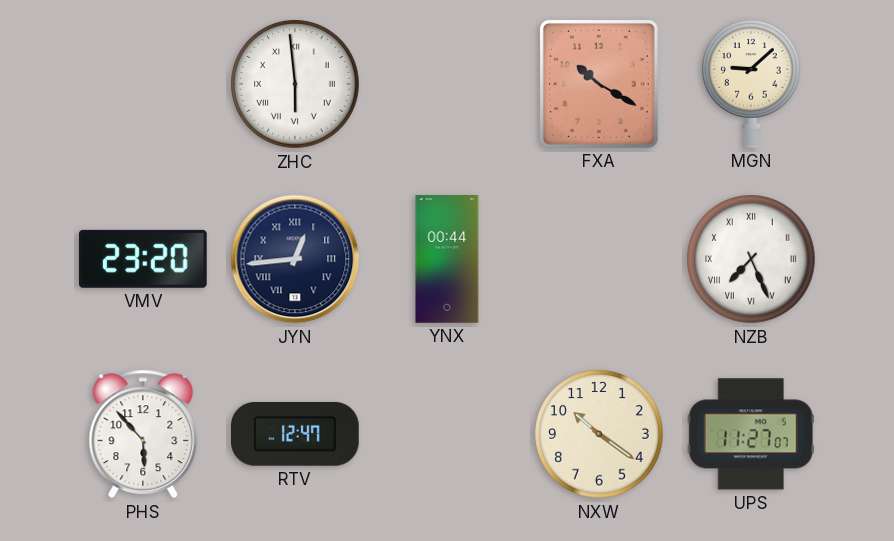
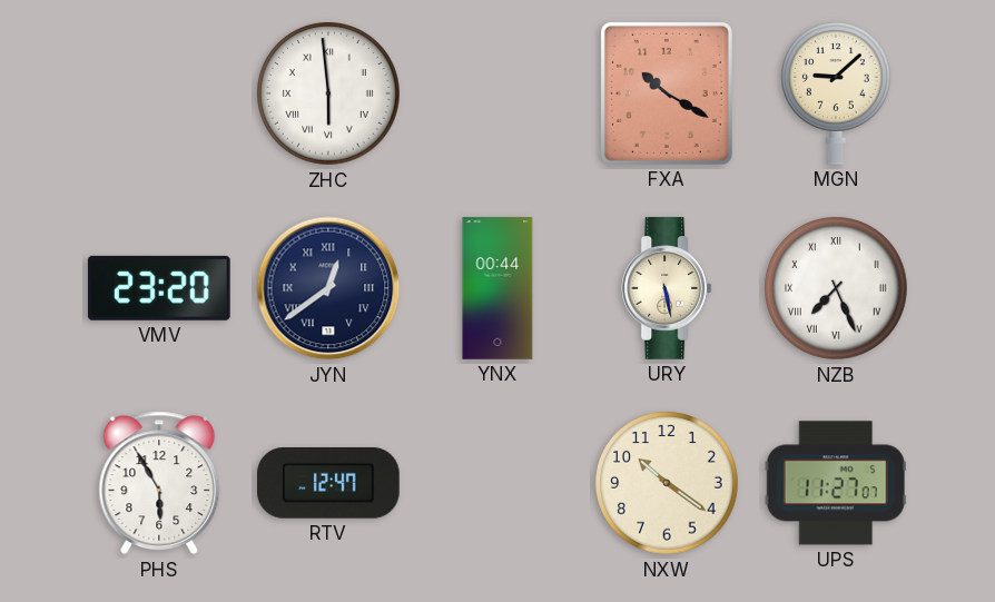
JYN: 12:44 -> 12:39
URY: none -> 5:28
PHS: 5:53 -> 5:55
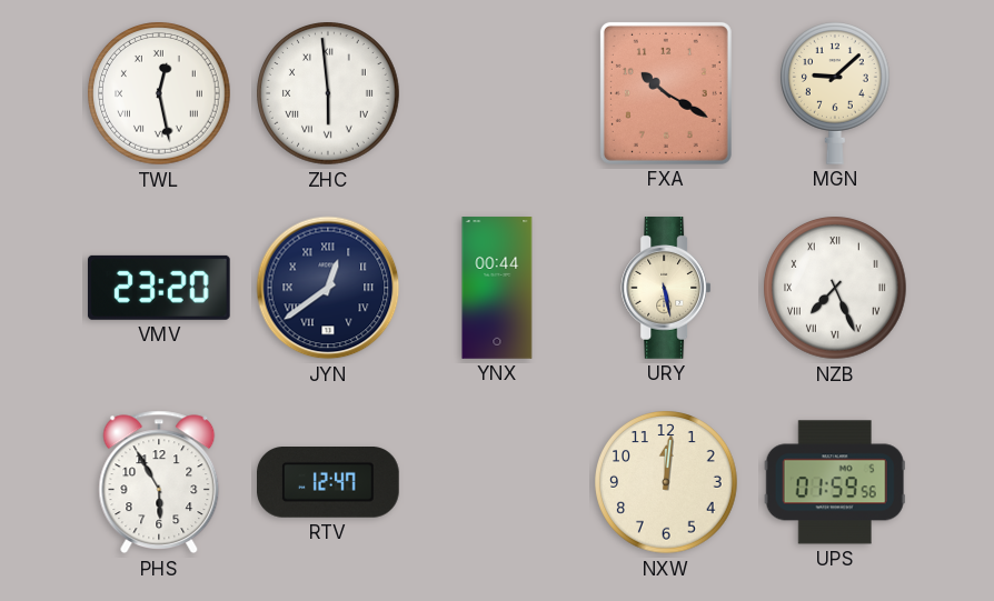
TWL: none -> 12:28
NXW: 10:21 -> 12:01
UPS: 11:27 -> 01:59
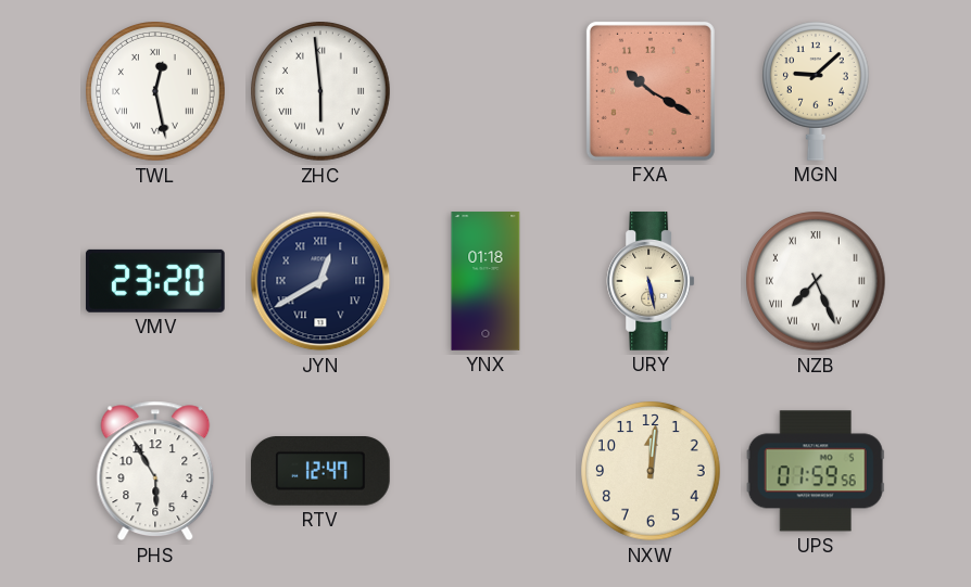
JYN: 12:39 -> 12:40
YNX: 00:44 -> 01:18
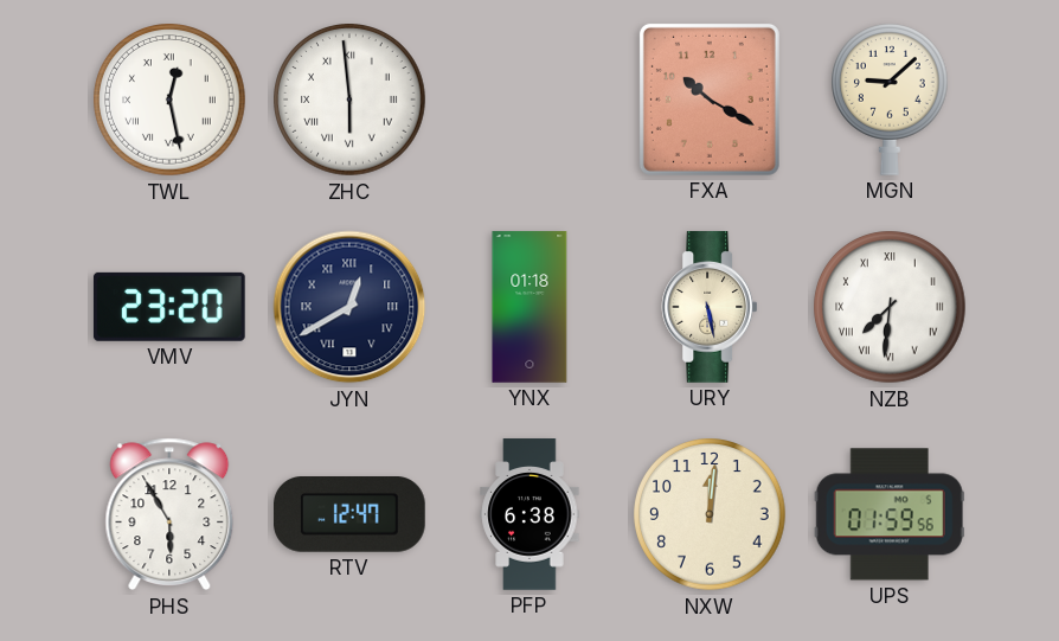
NZB: 7:26 -> 7:31
PFP: none -> 6:38
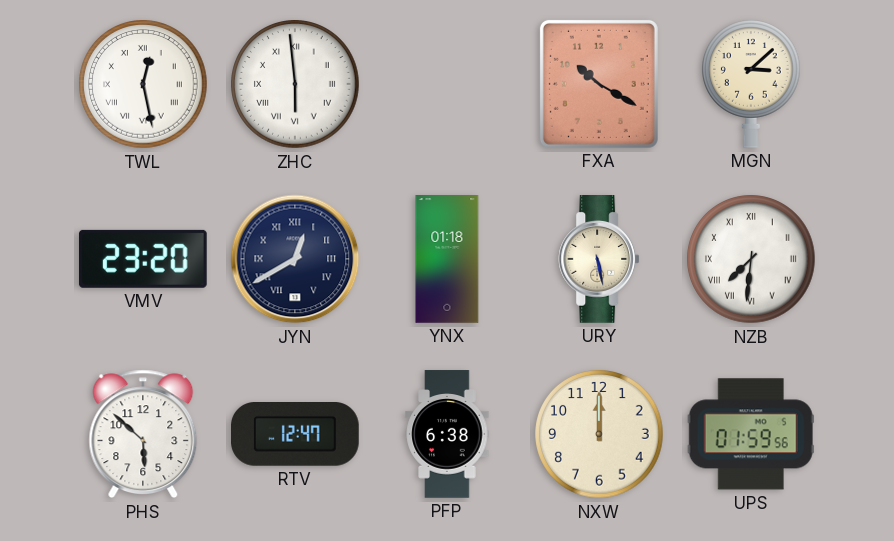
MGN: 9:08 -> 3:08
PHS: 5:55 -> 5:52
NXW: 12:01 -> 12:00
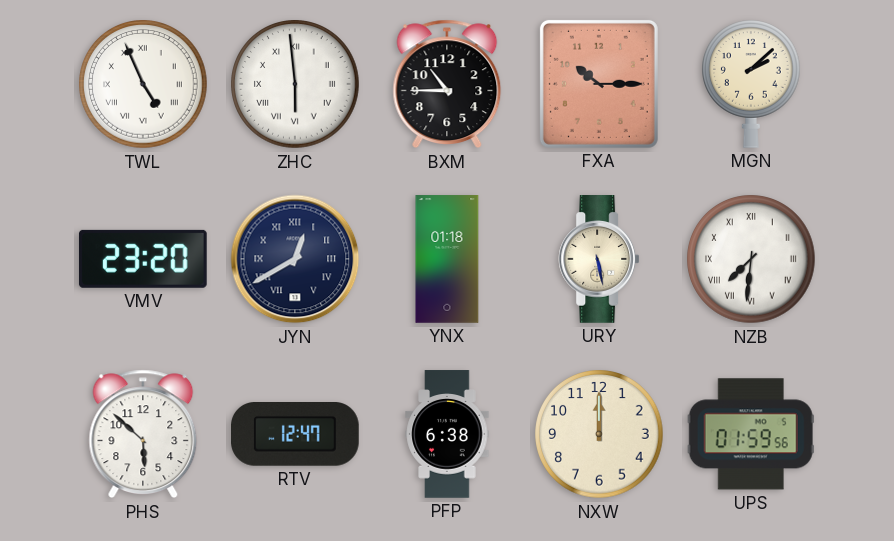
TWL: 12:28 -> 4:56
BXM: none -> 10:45
FXA: 10:20 -> 10:15
MGN: 3:08 -> 2:08
